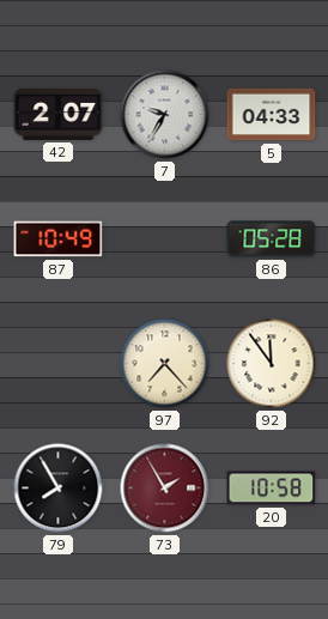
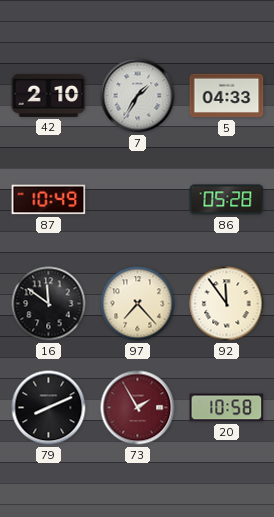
42: 2:07 -> 2:10
7: 9:35 -> 1:35
16: none -> 11:51
79: 7:55 -> 8:11
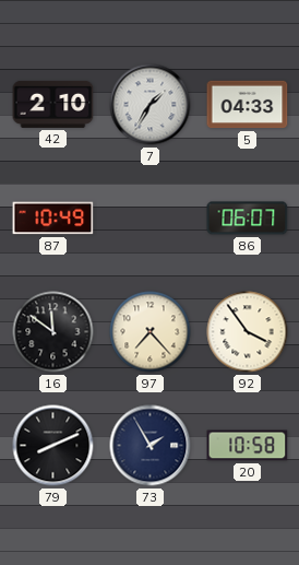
86: 05:28 -> 06:07
92: 11:54 -> 3:54
73 dial: burgundy -> navy
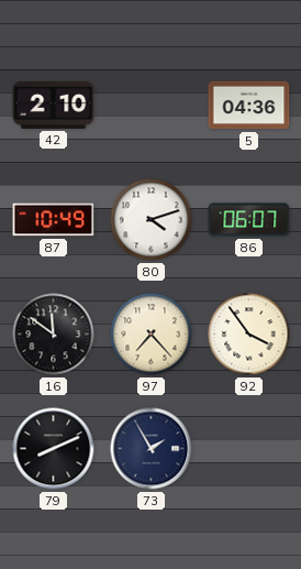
7: 1:35 -> none
5: 04:33 -> 04:36
80: none -> 4:12
20: 10:58 -> none
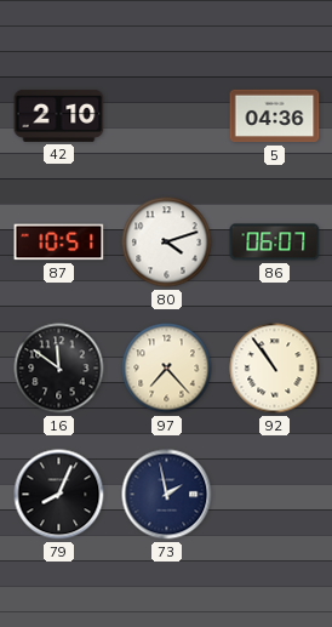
87: 10:49 -> 10:51
92: 3:54 -> 10:54
79: 8:11 -> 8:04
73: 1:55 -> 1:58
